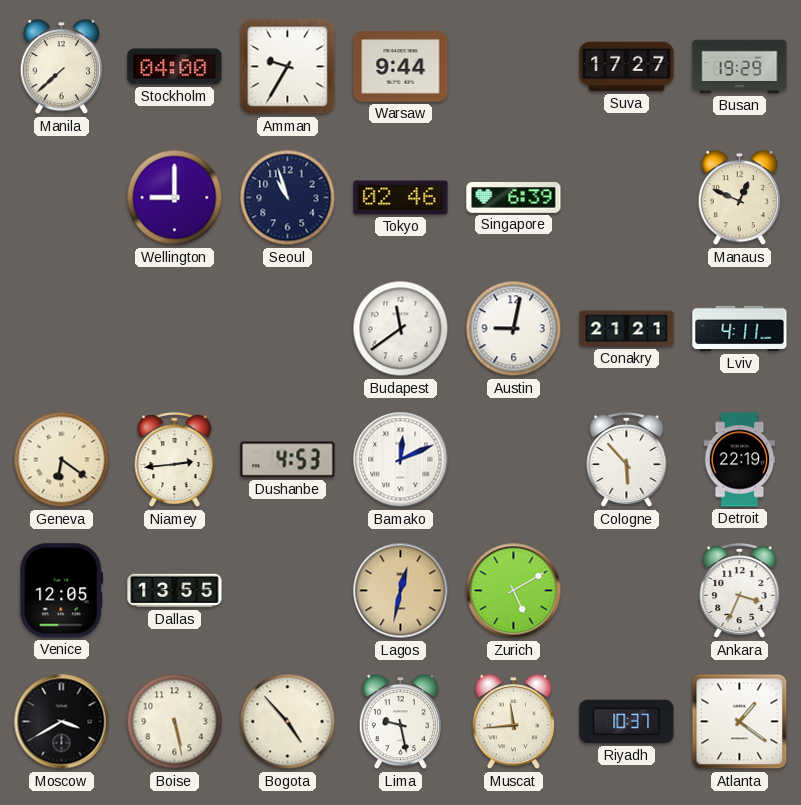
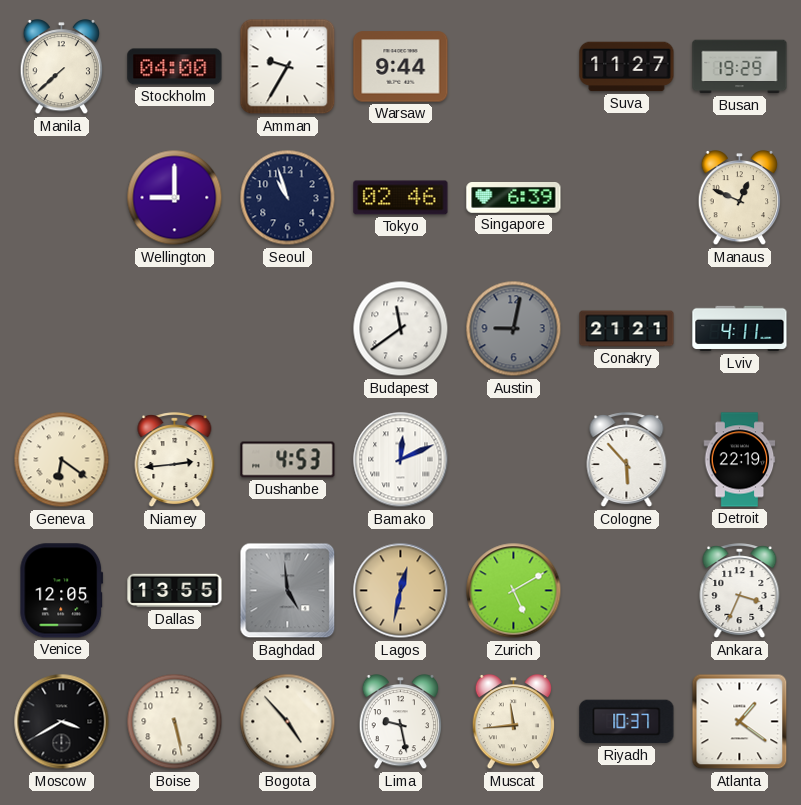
Suva: 17:27 -> 11:27
Austin dial: white -> grey
Baghdad: none -> 4:59
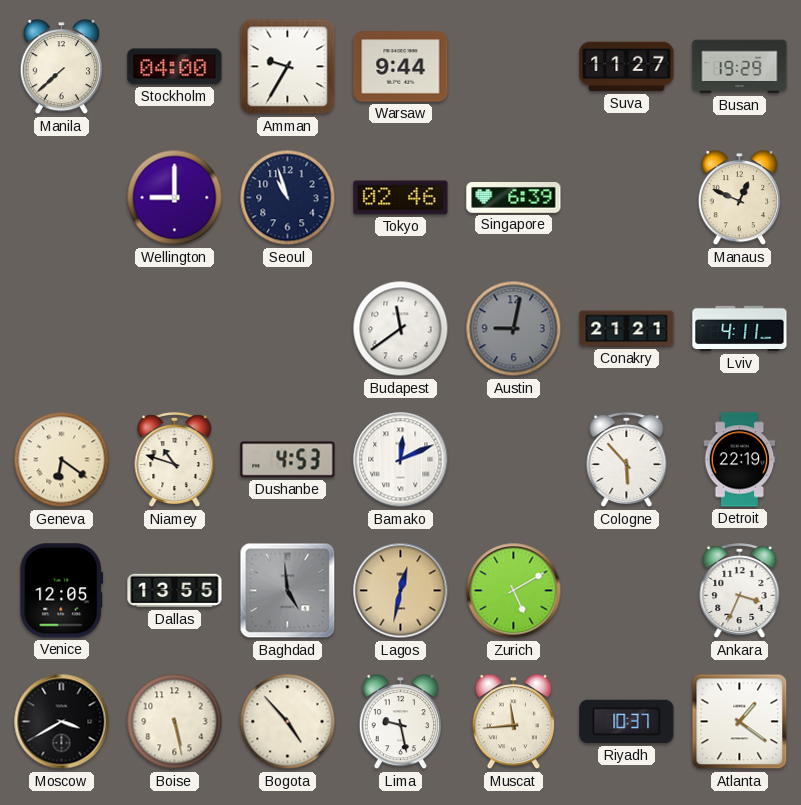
Niamey: 2:44 -> 10:48
